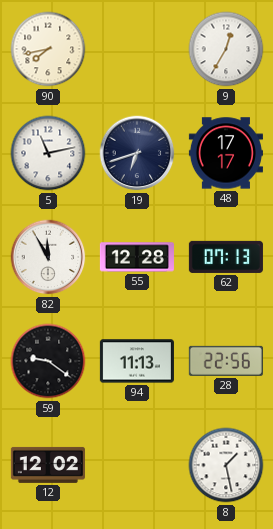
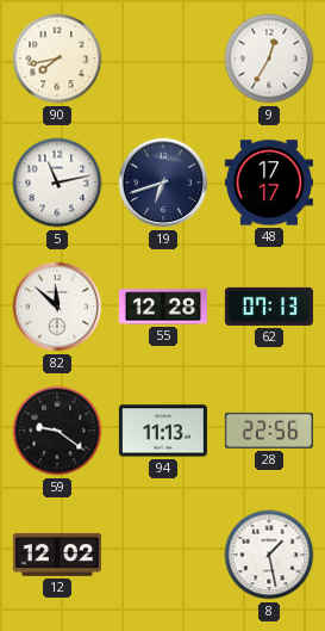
82: 11:55 -> 11:52
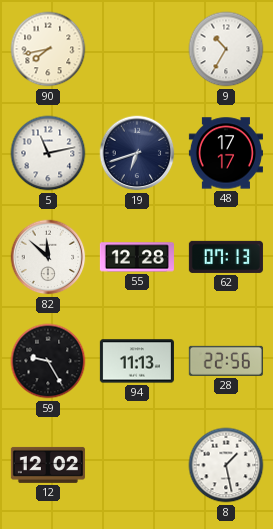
9: 12:35 -> 10:35
59: 9:21 -> 9:25
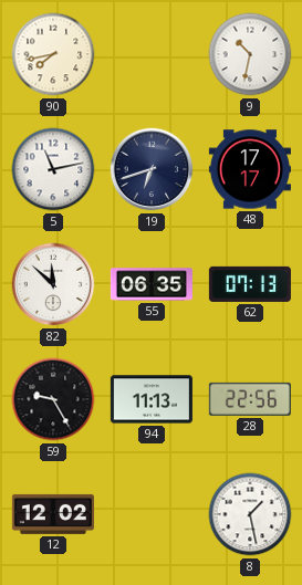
9: 10:35 -> 10:32
55: 12:28 -> 06:35
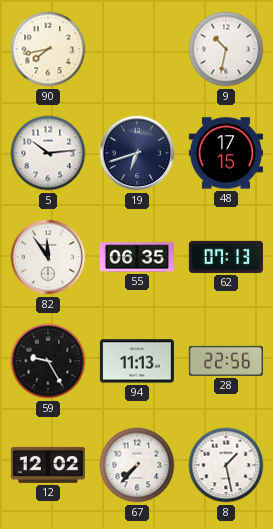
5: 11:13 -> 10:14
48: 17:17 -> 17:15
82: 11:52 -> 11:54
67: none -> 7:37
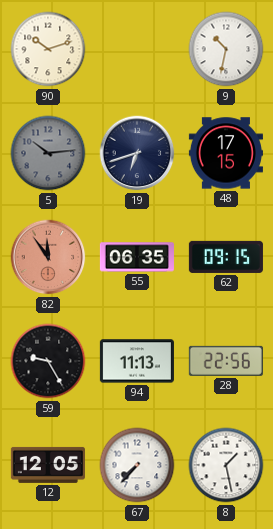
90: 7:43 -> 10:12
5 dial: white -> grey
82 dial: white -> salmon
62: 07:13 -> 09:15
12: 12:02 -> 12:05
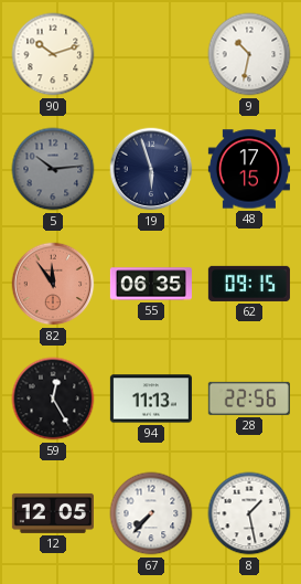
19: 6:42 -> 5:57
59: 9:25 -> 12:25
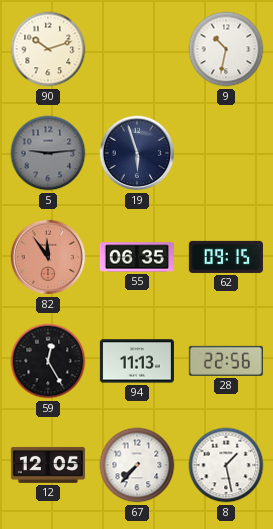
5: 10:14 -> 9:14
48: 17:15 -> none
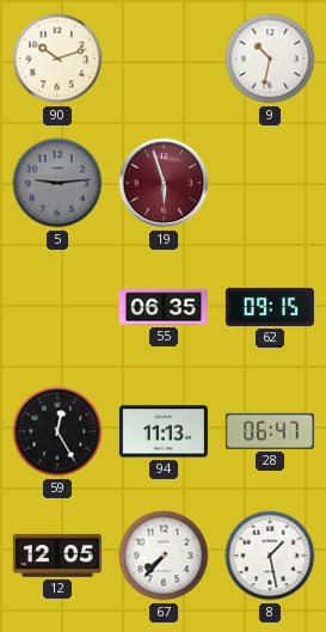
19 dial: navy -> burgundy
82: 11:54 -> none
28: 22:56 -> 06:47
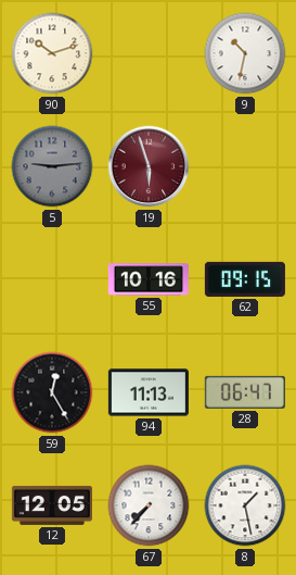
55: 06:35 -> 10:16
